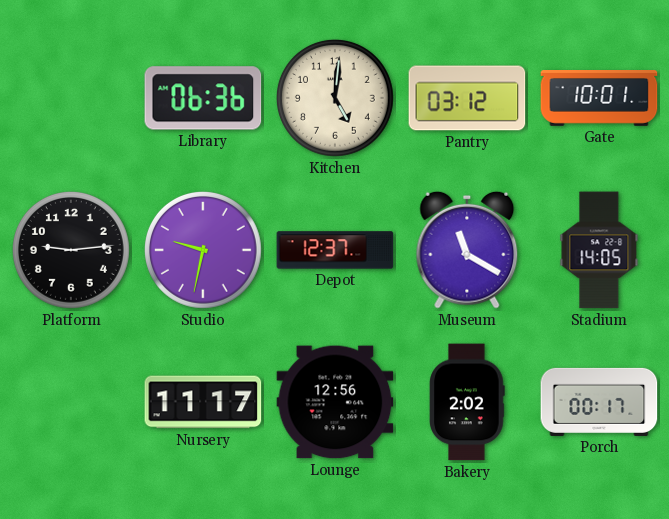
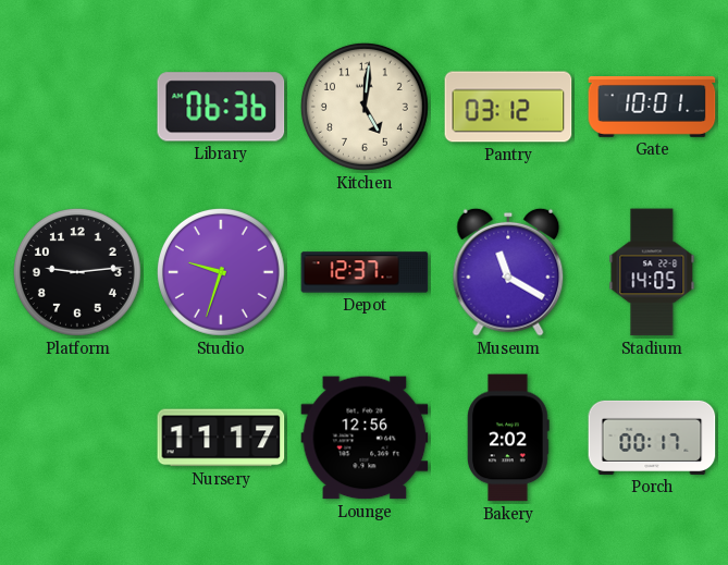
Studio: 9:32 -> 9:33
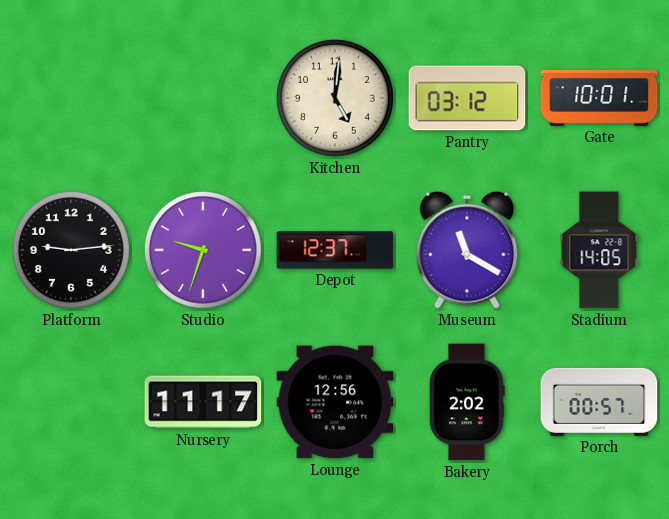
Library: 06:36 -> none
Porch: 00:17 -> 00:57
